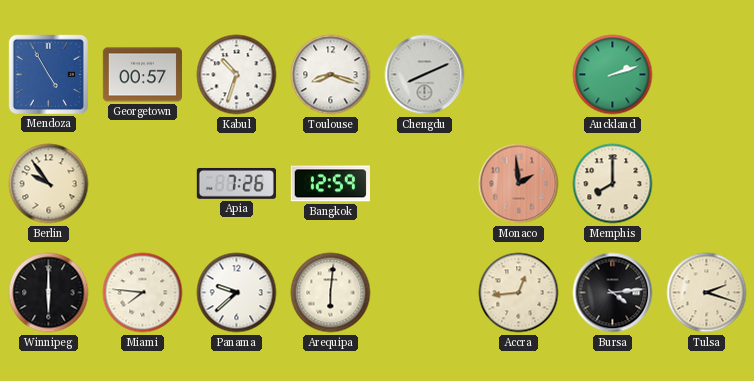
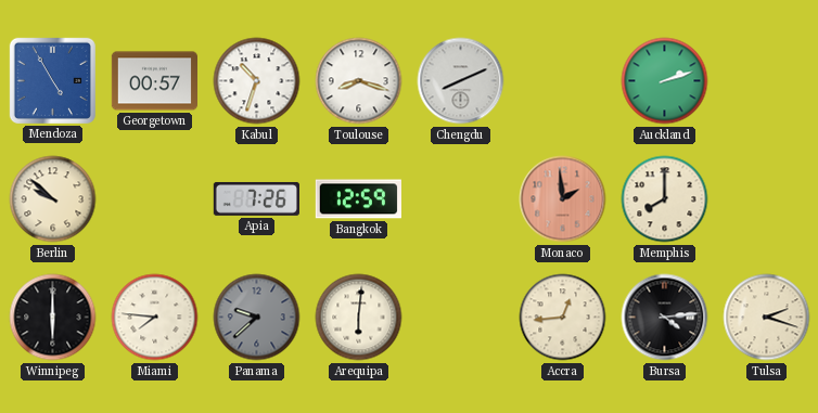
Berlin: 9:54 -> 9:52
Panama dial: white -> grey
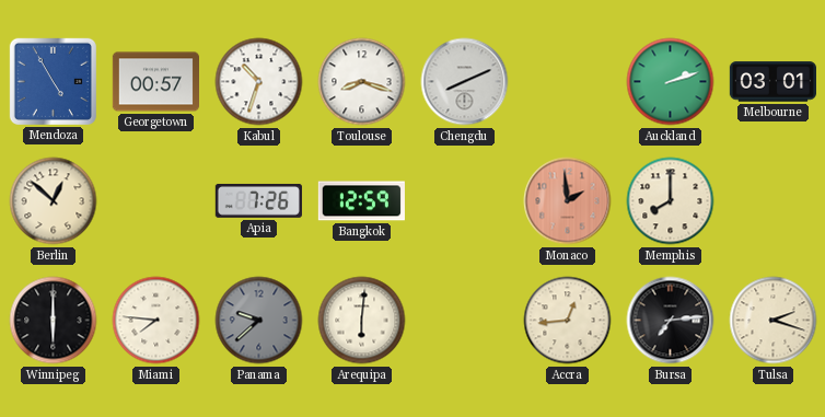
Melbourne: none -> 03:01
Berlin: 9:52 -> 12:52
Bursa: 4:14 -> 7:14
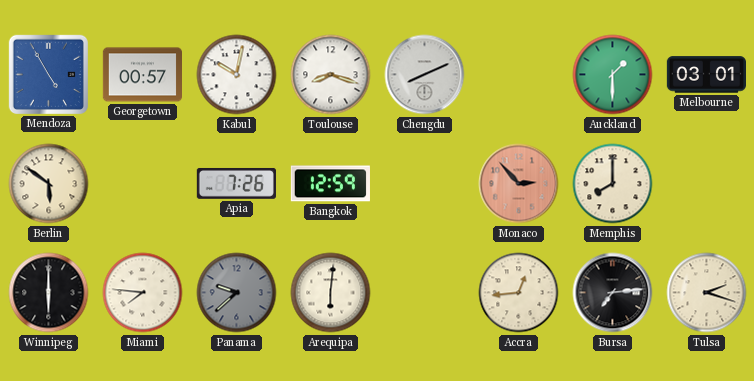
Kabul: 10:33 -> 10:02
Auckland: 2:12 -> 1:30
Berlin: 12:52 -> 5:51
Monaco: 1:59 -> 2:53
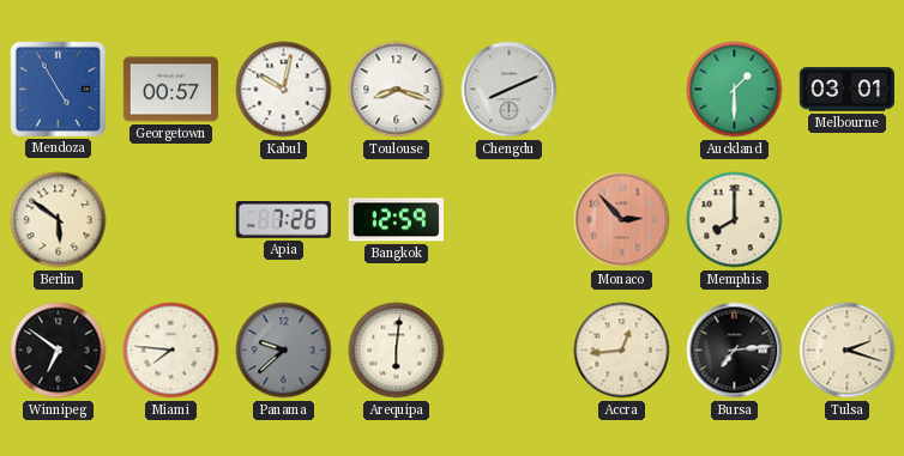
Winnipeg: 6:00 -> 6:51
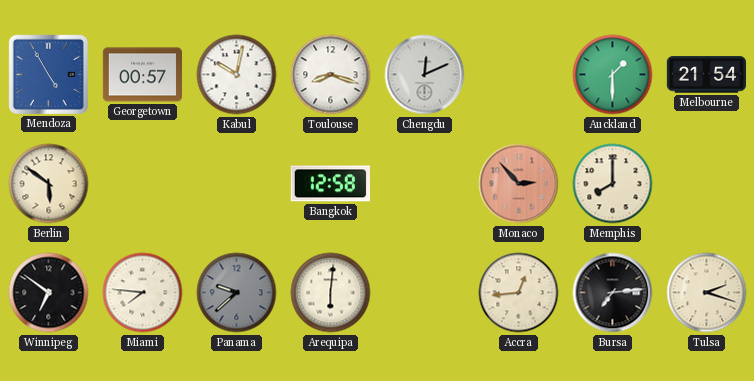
Chengdu: 8:11 -> 12:11
Melbourne: 03:01 -> 21:54
Apia: 7:26 -> none
Bangkok: 12:59 -> 12:58
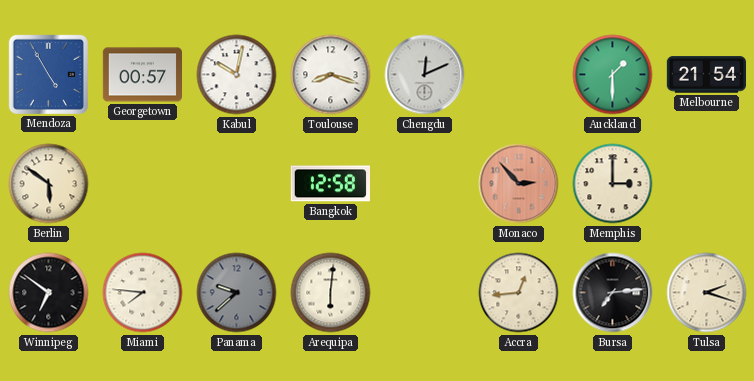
Memphis: 8:00 -> 3:00
